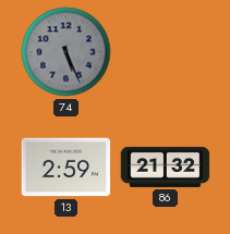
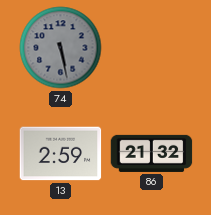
74: 5:26 -> 5:28
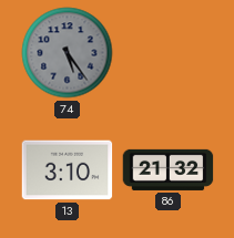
74: 5:28 -> 5:24
13: 2:59 -> 3:10
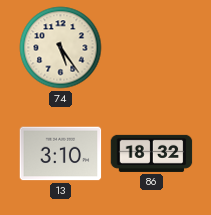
74 dial: grey -> cream
86: 21:32 -> 18:32
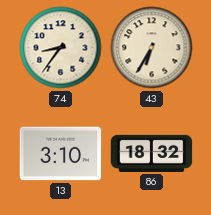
74: 5:24 -> 8:36
43: none -> 6:35
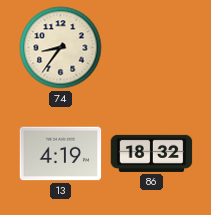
43: 6:35 -> none
13: 3:10 -> 4:19
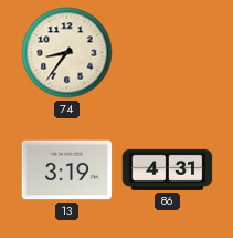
13: 4:19 -> 3:19
86: 18:32 -> 4:31
